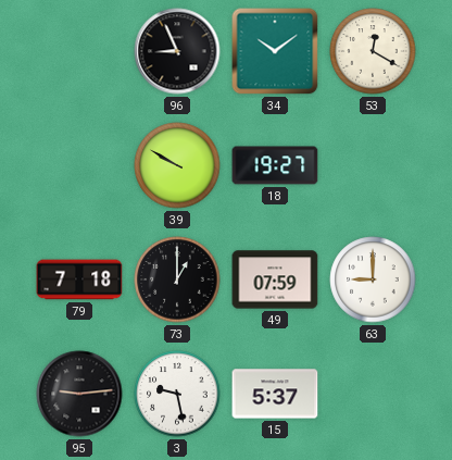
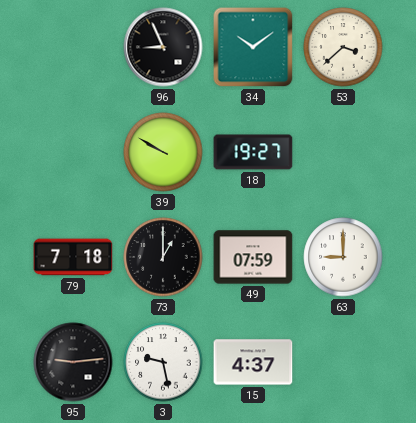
53: 12:20 -> 3:38
15: 5:37 -> 4:37
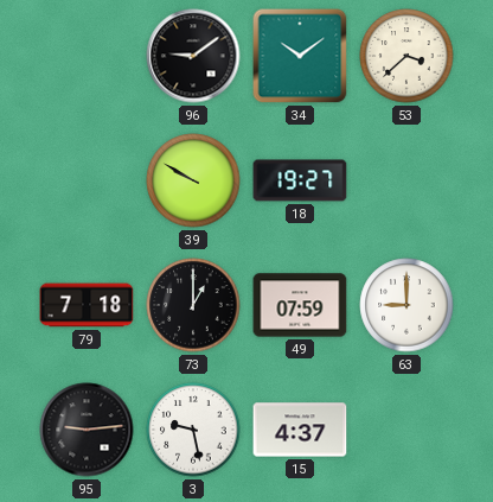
96: 8:56 -> 9:09
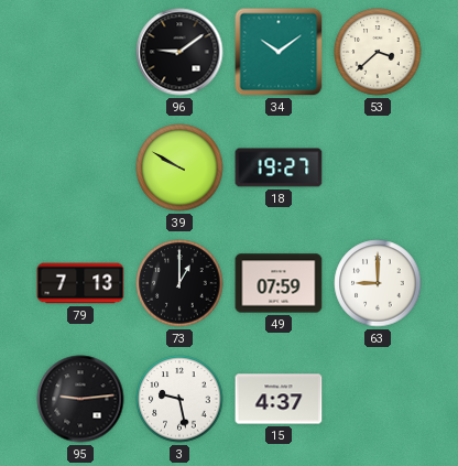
79: 7:18 -> 7:13
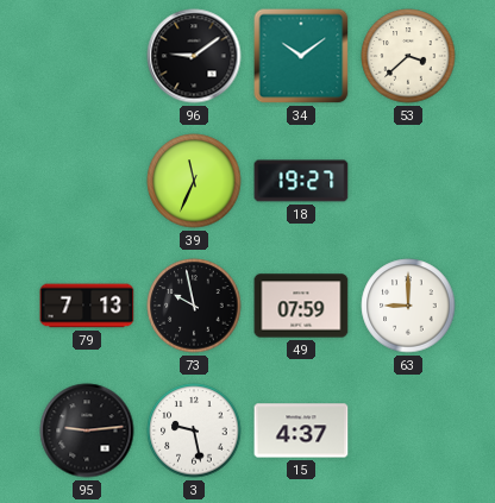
39: 9:50 -> 11:34
73: 1:00 -> 9:58
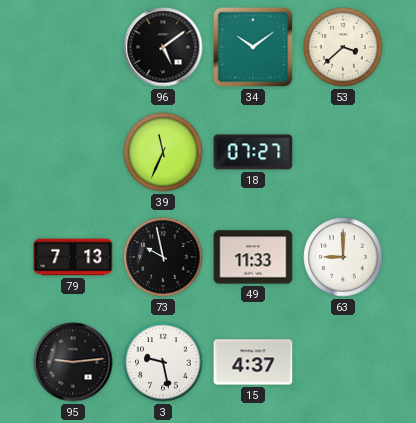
96: 9:09 -> 5:09
18: 19:27 -> 07:27
49: 07:59 -> 11:33
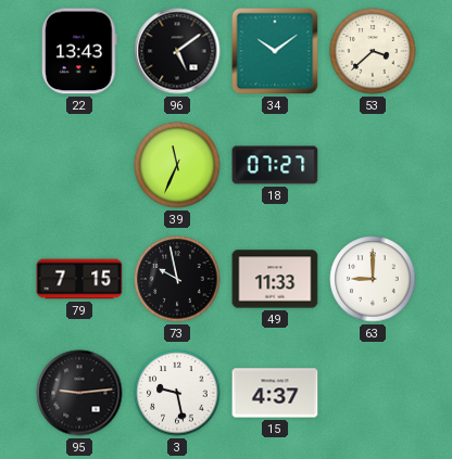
22: none -> 13:43
79: 7:13 -> 7:15
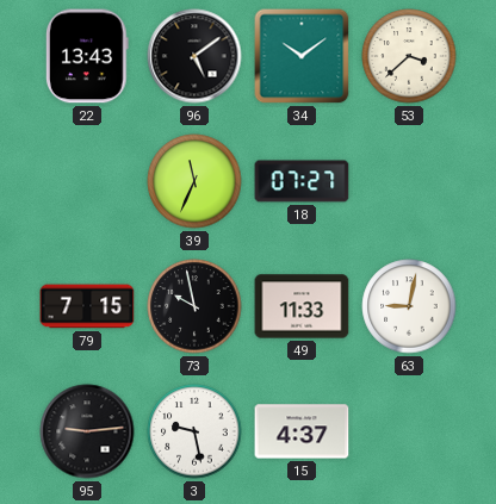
63: 9:00 -> 9:02
